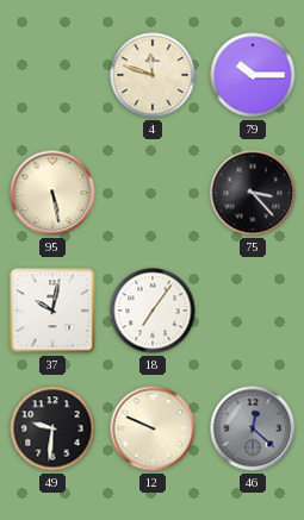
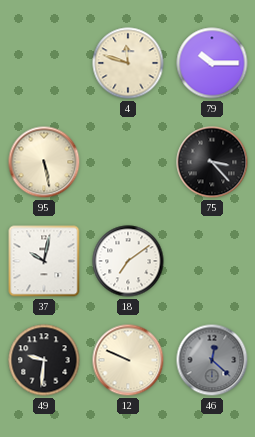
18: 7:06 -> 7:09
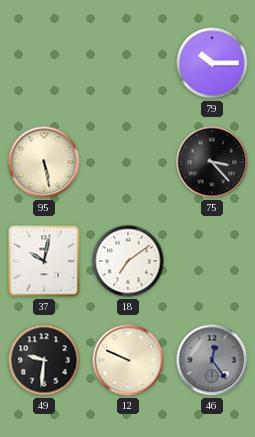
4: 11:48 -> none
46: 12:22 -> 12:24
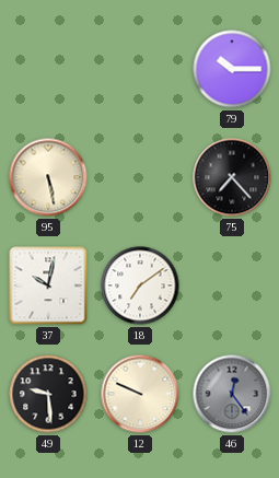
75: 3:23 -> 7:23
49: 9:31 -> 9:29
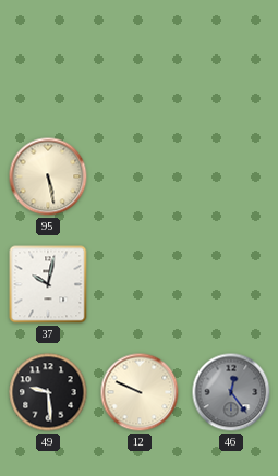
79: 10:15 -> none
75: 7:23 -> none
18: 7:09 -> none
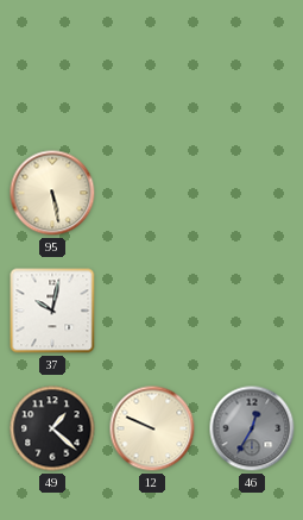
49: 9:29 -> 1:22
46: 12:24 -> 12:35
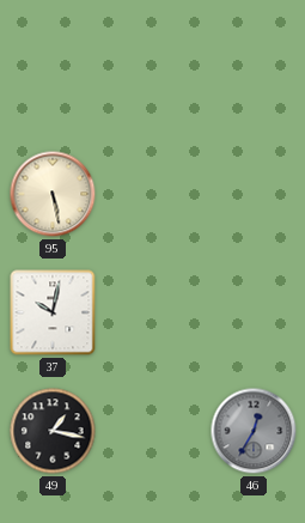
49: 1:22 -> 1:17
12: 9:49 -> none
